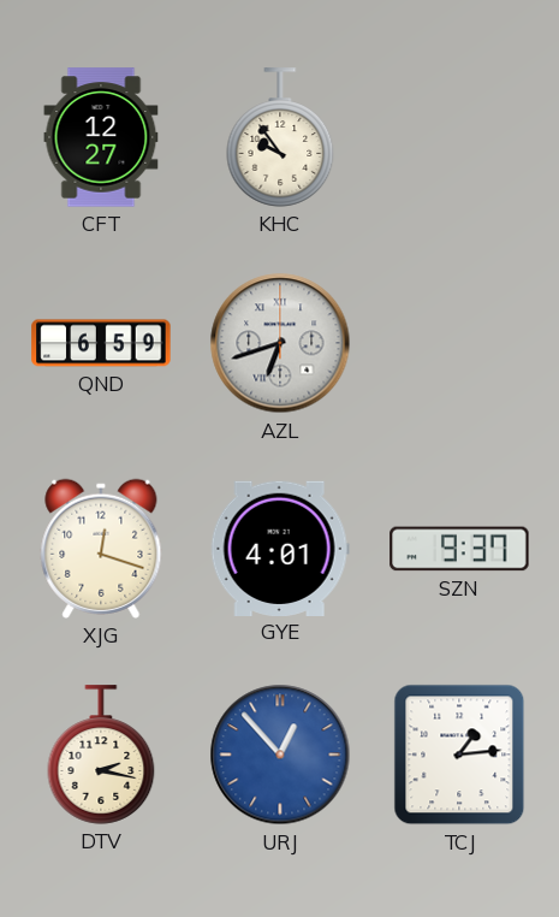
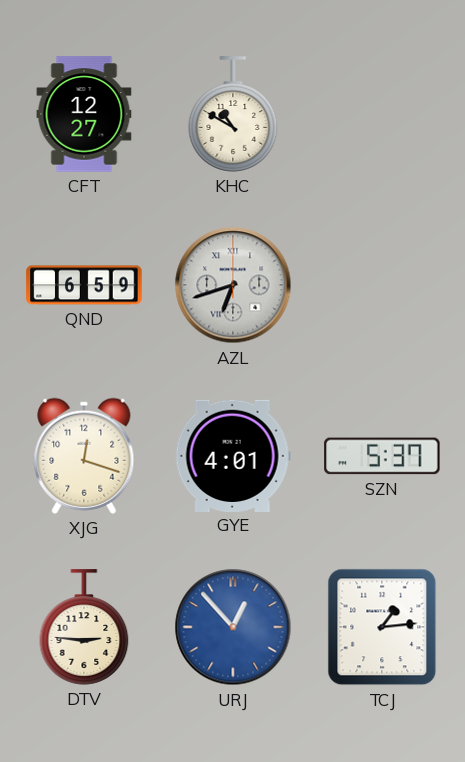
KHC: 9:54 -> 10:50
SZN: 9:37 -> 5:37
DTV: 2:17 -> 2:46
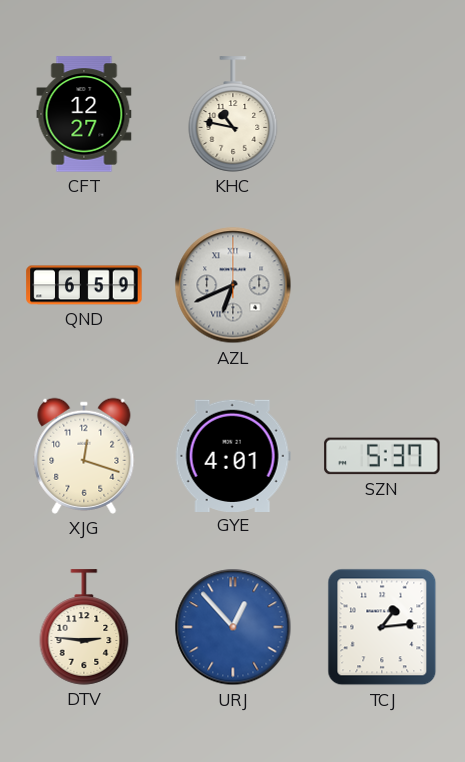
KHC: 10:50 -> 10:47
AZL: 6:42 -> 6:41
